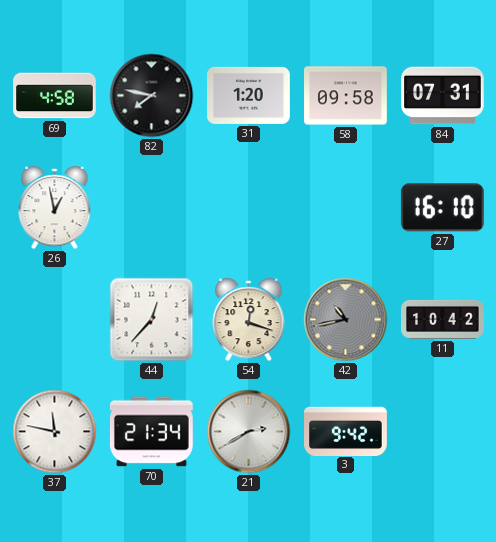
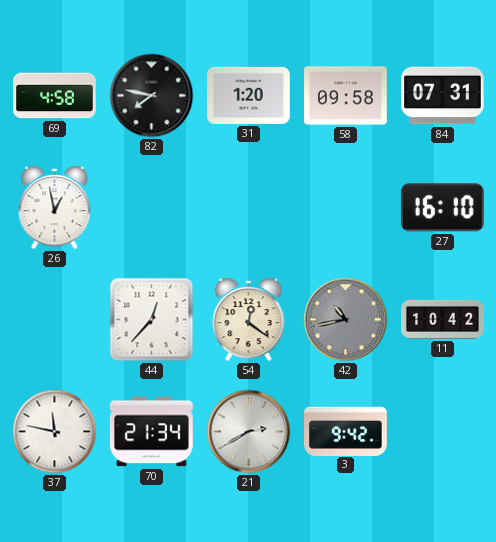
54: 12:18 -> 12:21
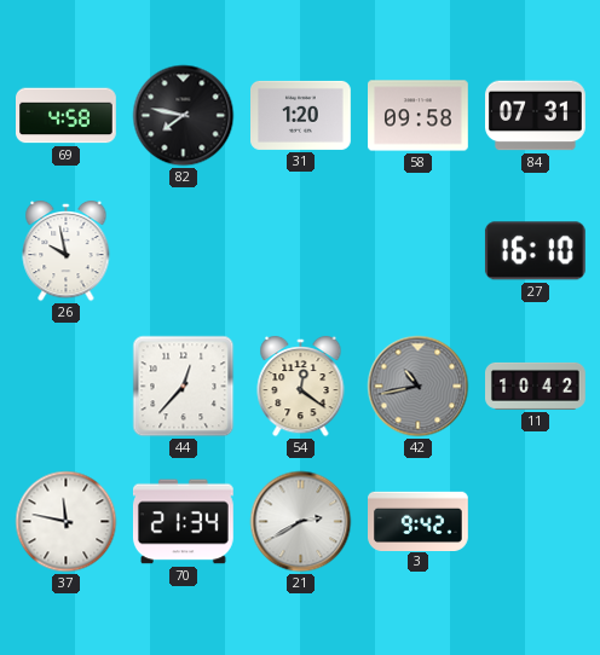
26: 12:58 -> 9:58
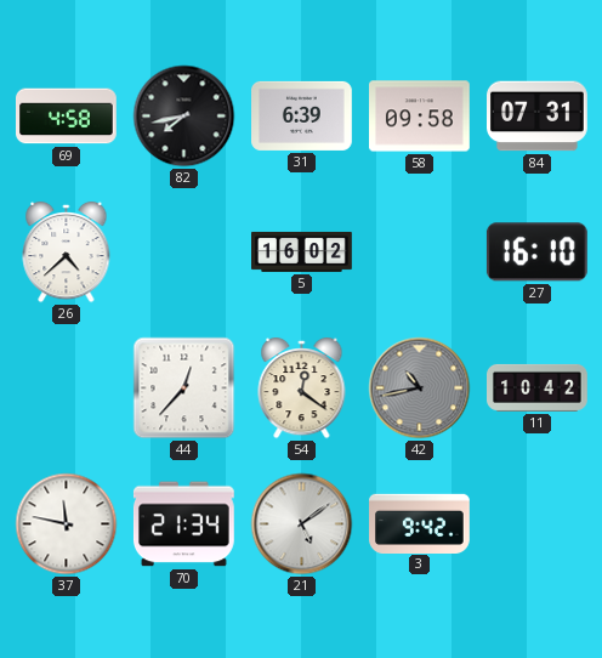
82: 7:47 -> 7:43
31: 1:20 -> 6:39
26: 9:58 -> 4:38
5: none -> 16:02
21: 2:40 -> 5:09
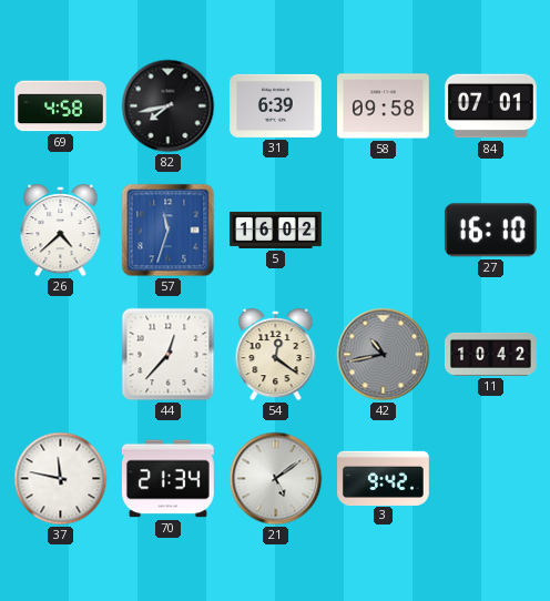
84: 07:31 -> 07:01
57: none -> 11:33
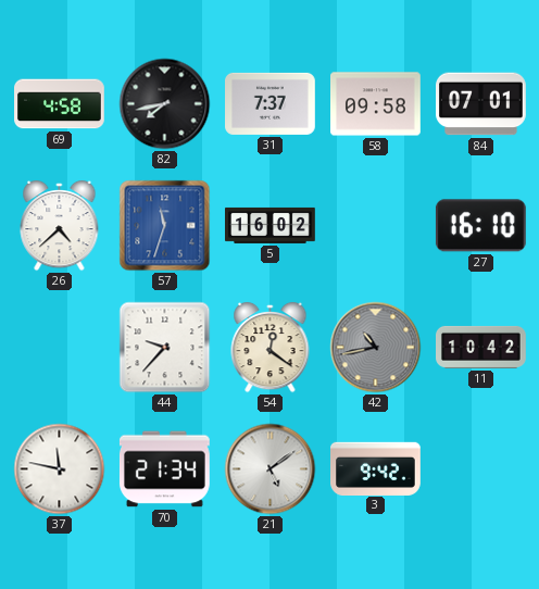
31: 6:39 -> 7:37
44: 12:37 -> 9:37
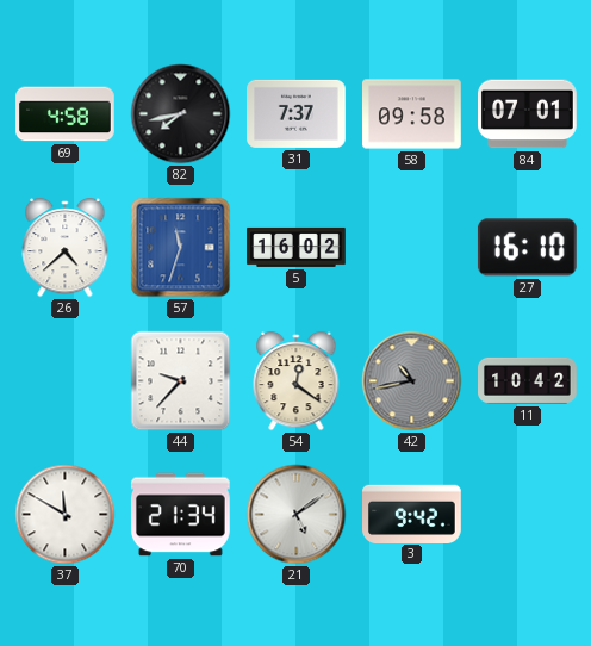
37: 11:47 -> 11:50
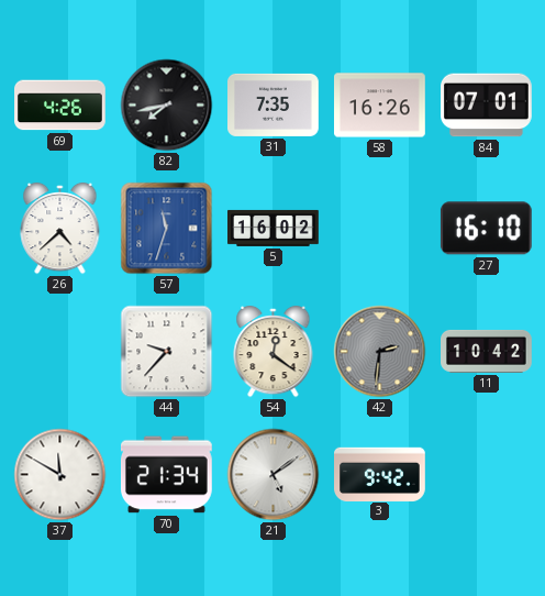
69: 4:58 -> 4:26
31: 7:37 -> 7:35
58: 09:58 -> 16:26
42: 10:43 -> 2:31
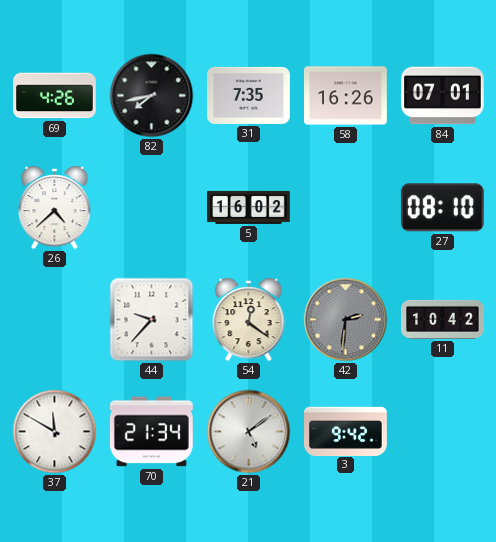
57: 11:33 -> none
27: 16:10 -> 08:10
